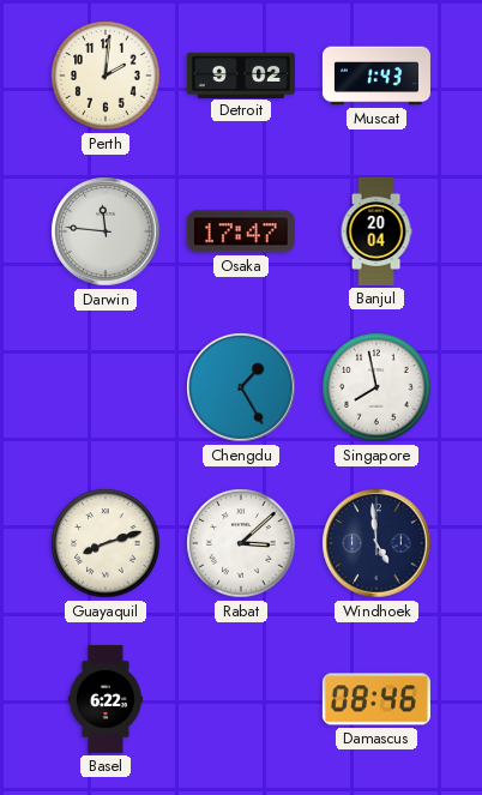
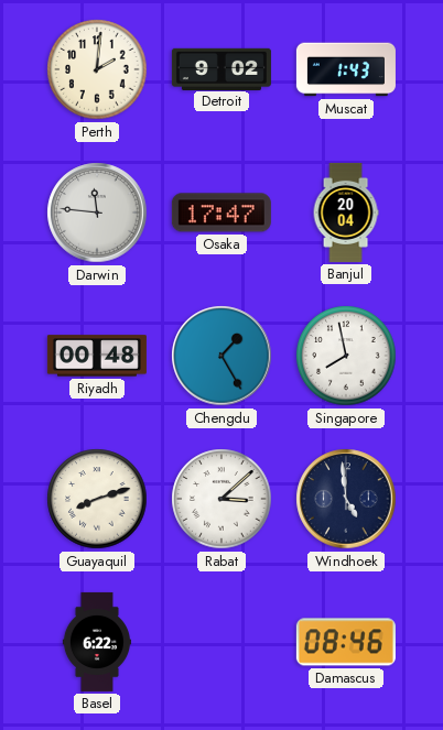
Riyadh: none -> 00:48
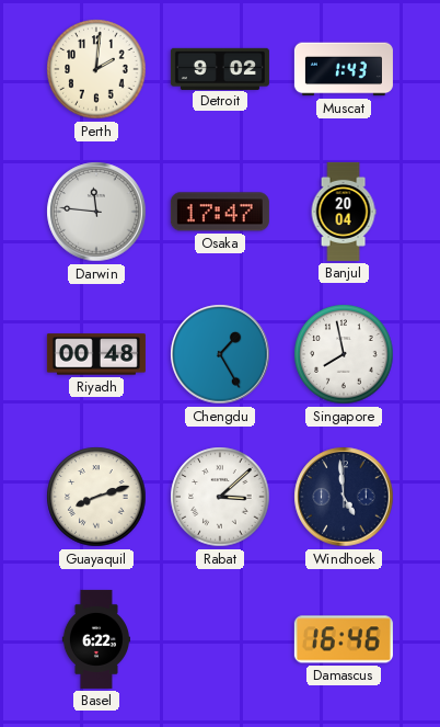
Damascus: 08:46 -> 16:46
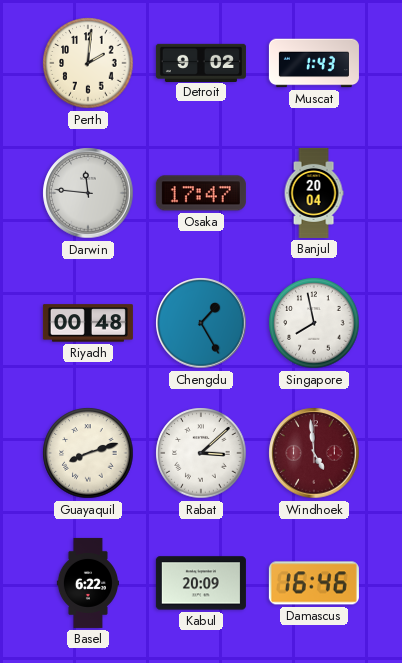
Windhoek dial: navy -> burgundy
Kabul: none -> 20:09
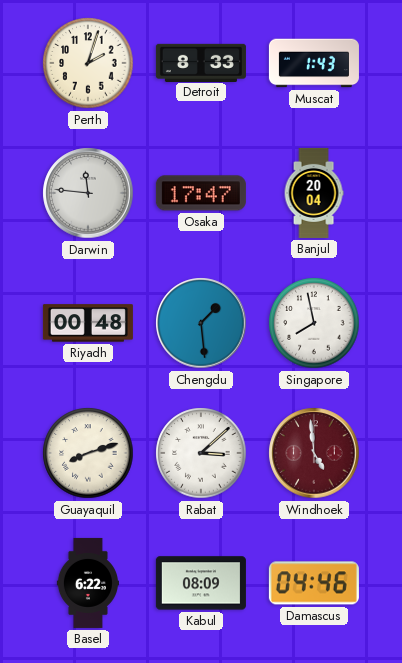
Perth: 2:01 -> 2:03
Detroit: 9:02 -> 8:33
Chengdu: 1:25 -> 1:29
Kabul: 20:09 -> 08:09
Damascus: 16:46 -> 04:46
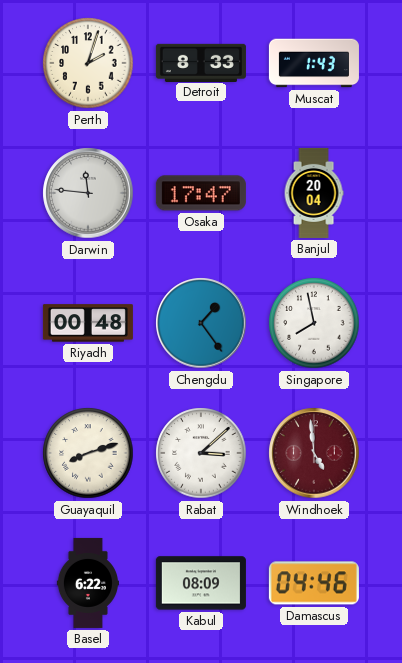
Chengdu: 1:29 -> 1:24
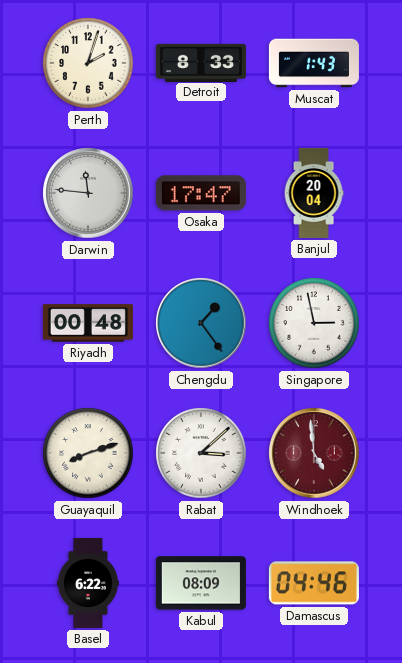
Singapore: 7:58 -> 2:58
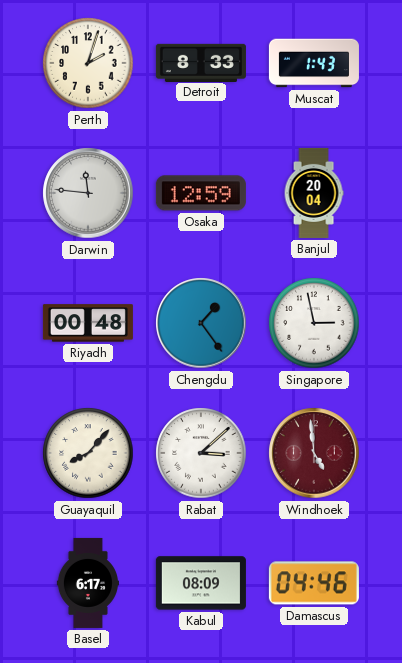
Osaka: 17:47 -> 12:59
Guayaquil: 8:12 -> 8:07
Basel: 6:22 -> 6:17
